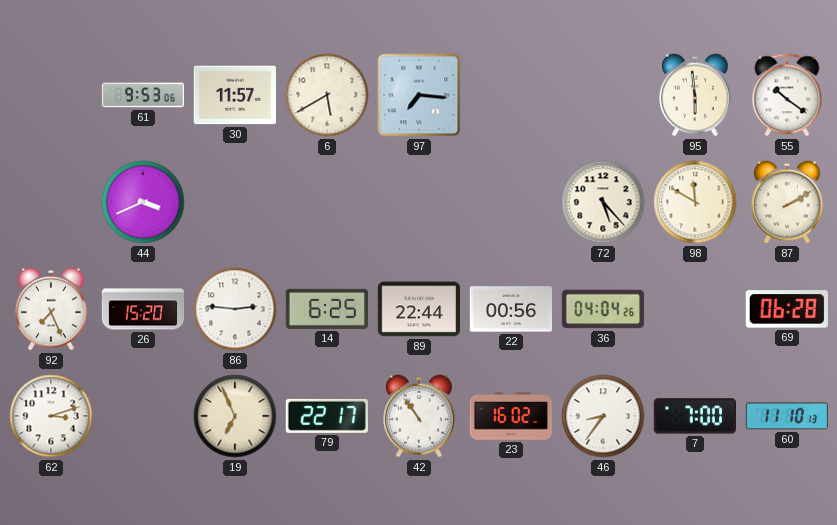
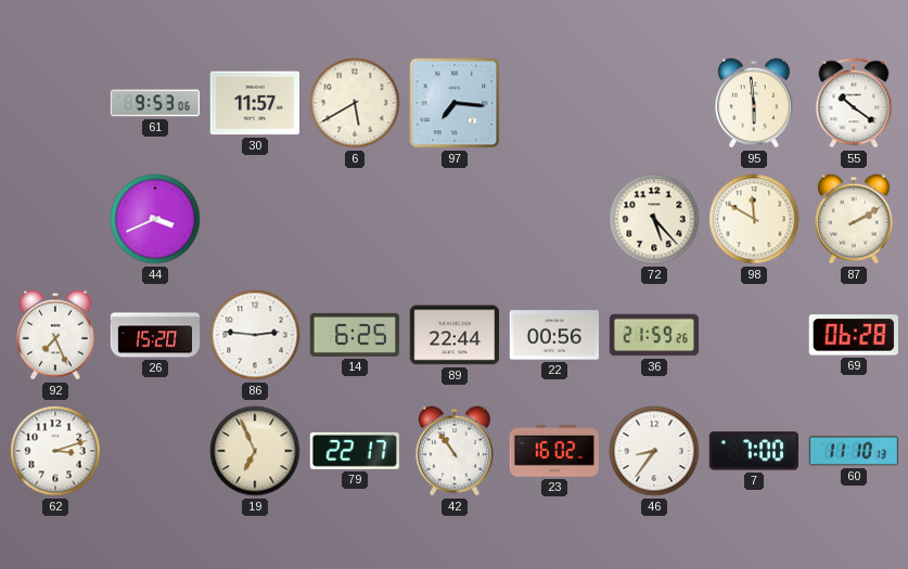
36: 04:04 -> 21:59
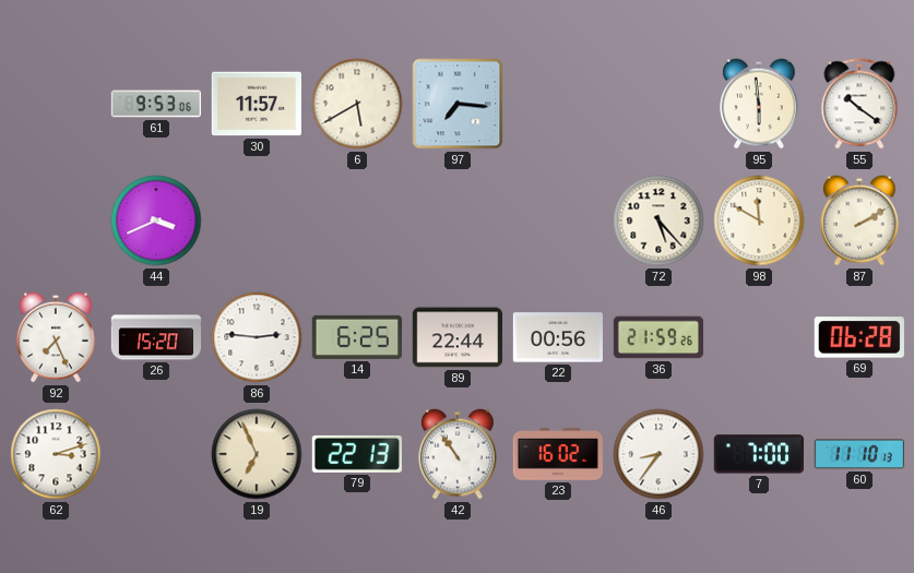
79: 22:17 -> 22:13
